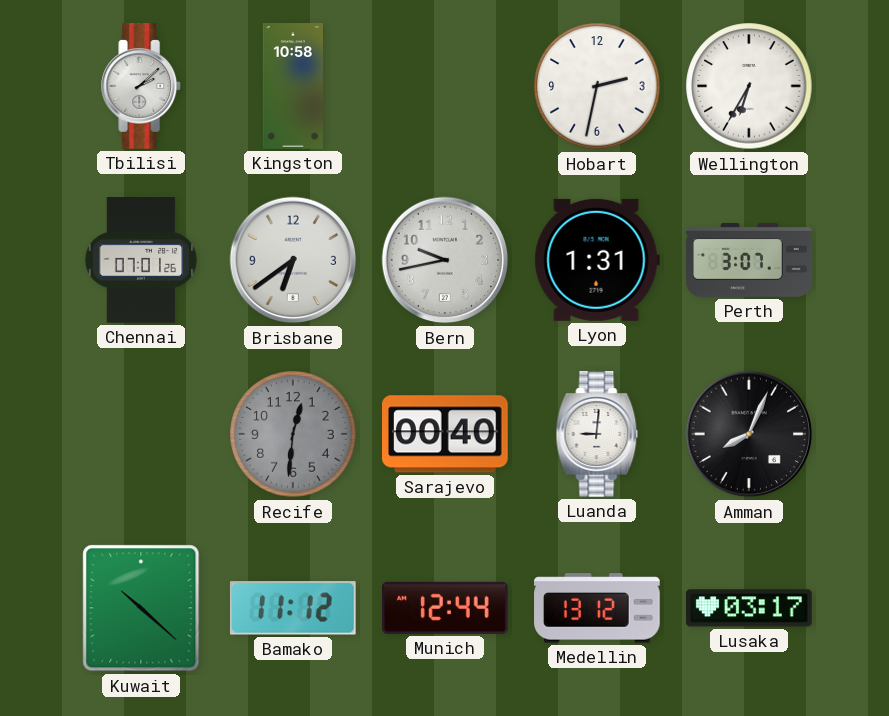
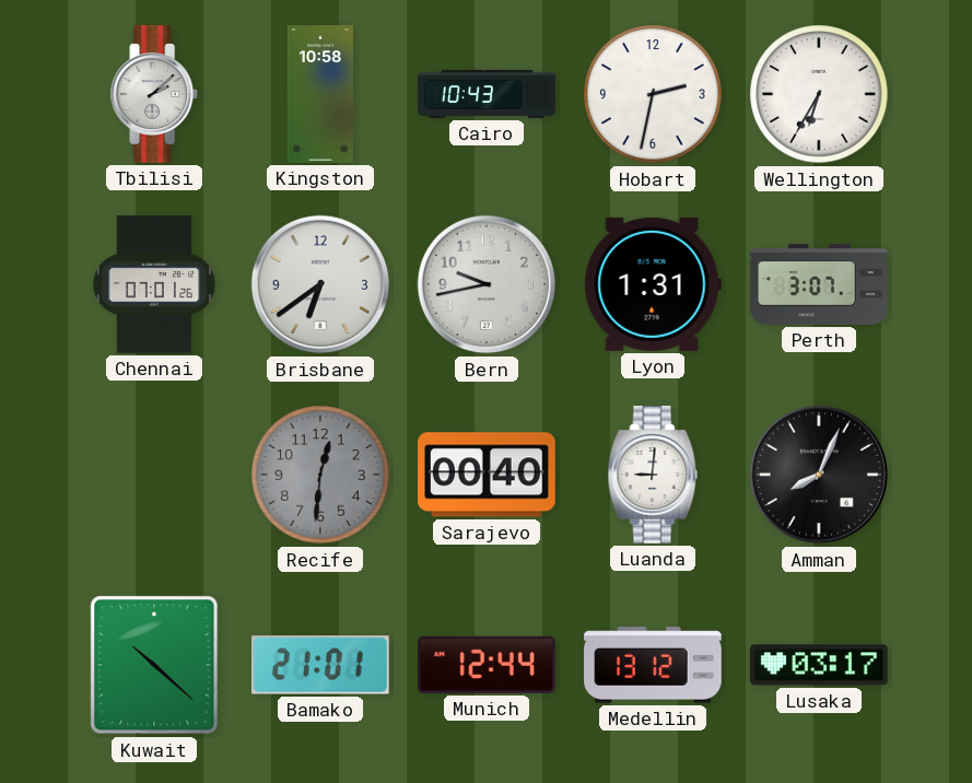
Cairo: none -> 10:43
Bamako: 11:12 -> 21:01
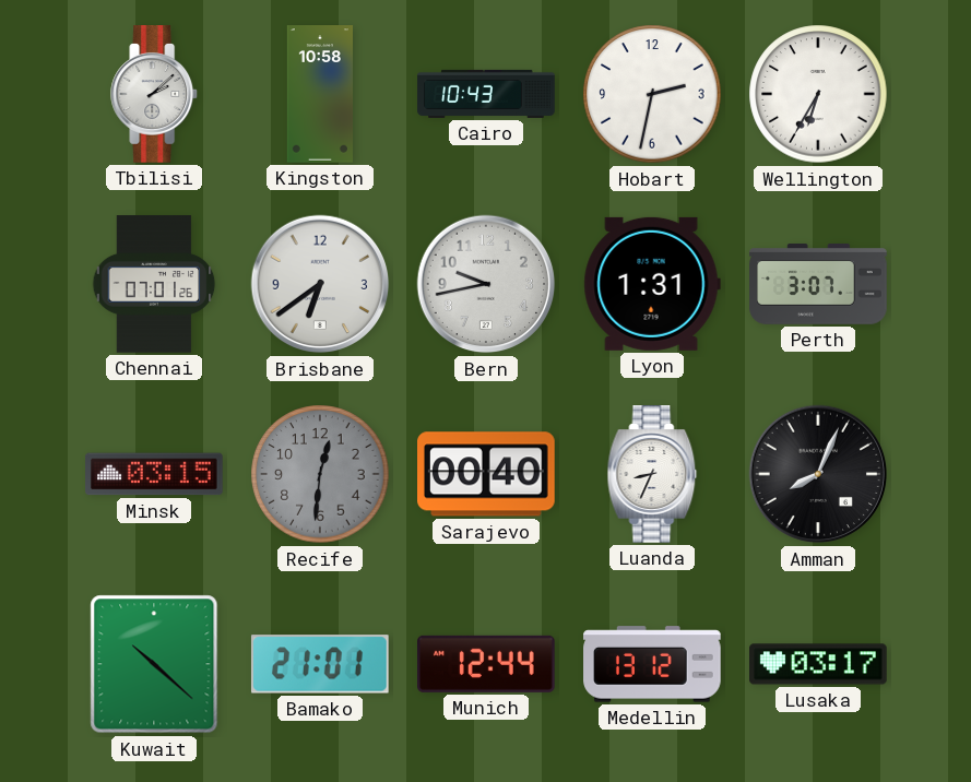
Minsk: none -> 03:15
Luanda: 9:01 -> 8:34
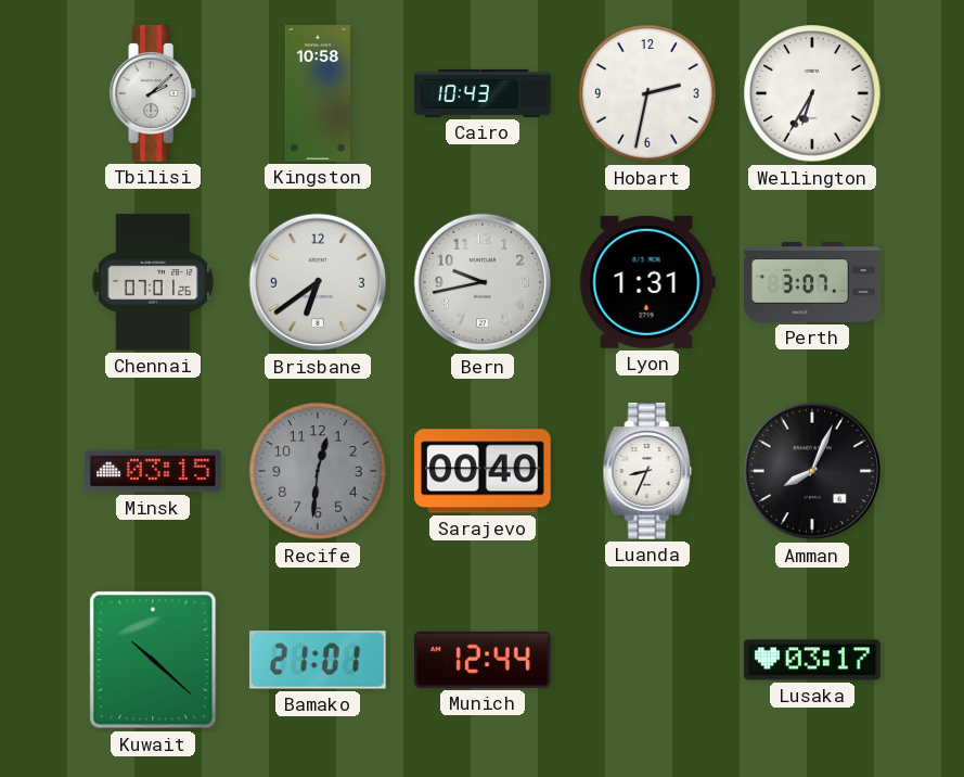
Medellin: 13:12 -> none
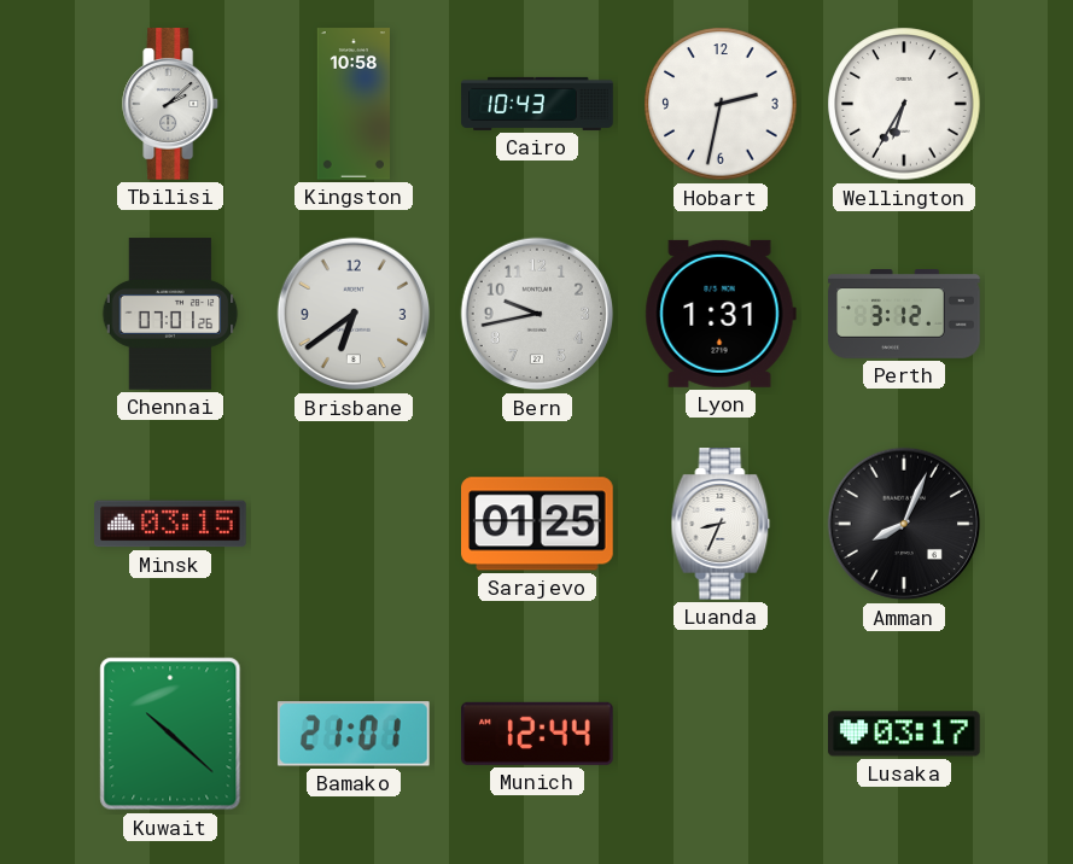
Perth: 3:07 -> 3:12
Recife: 12:31 -> none
Sarajevo: 00:40 -> 01:25
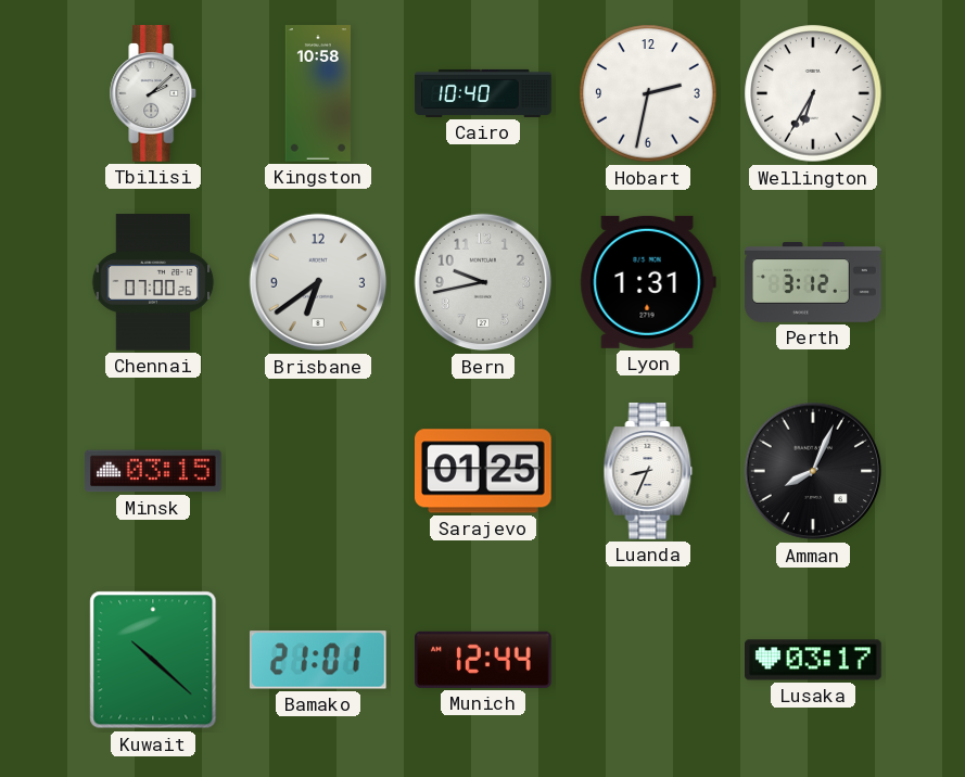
Cairo: 10:43 -> 10:40
Chennai: 07:01 -> 07:00
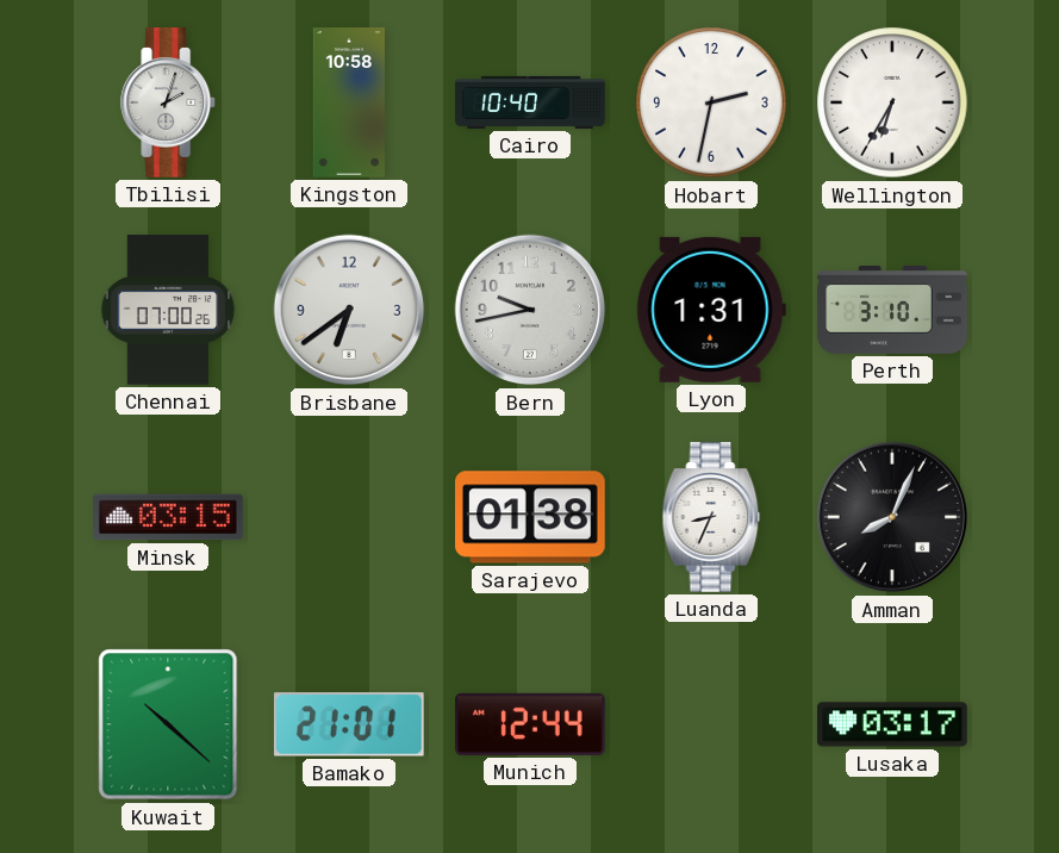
Tbilisi: 2:08 -> 2:03
Perth: 3:12 -> 3:10
Sarajevo: 01:25 -> 01:38
